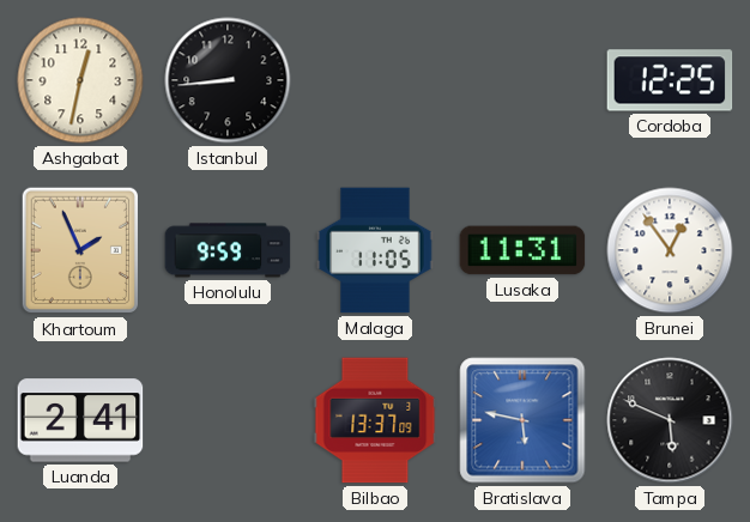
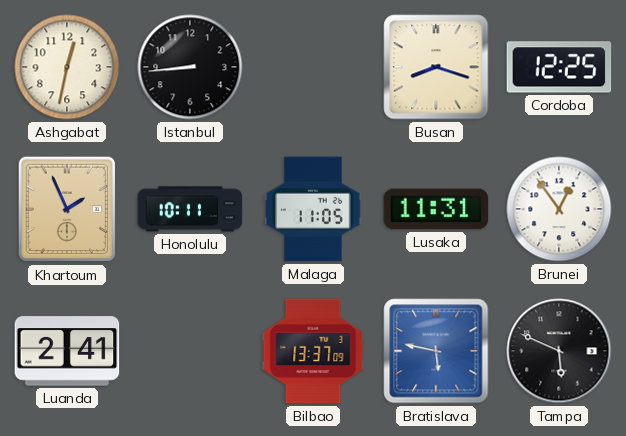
Busan: none -> 8:18
Honolulu: 9:59 -> 10:11
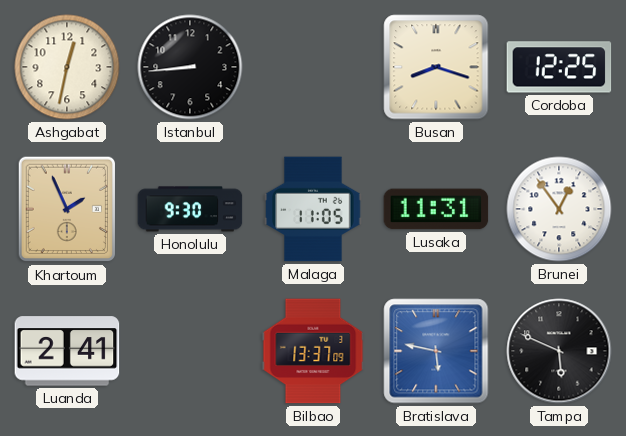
Honolulu: 10:11 -> 9:30
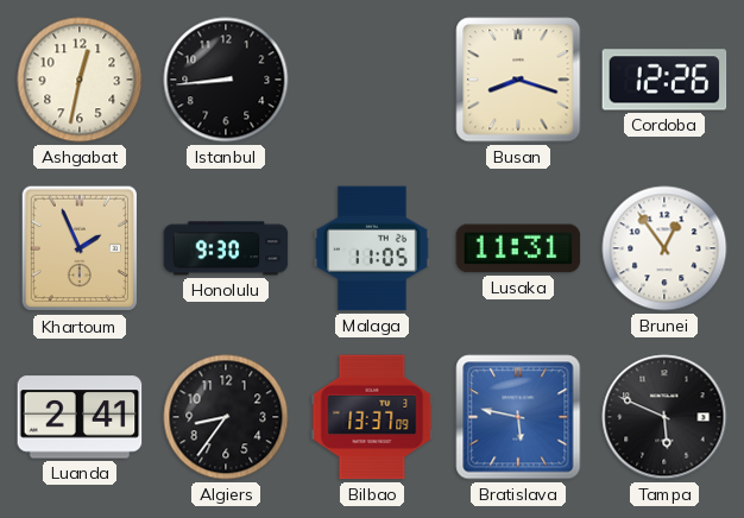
Cordoba: 12:25 -> 12:26
Algiers: none -> 8:36
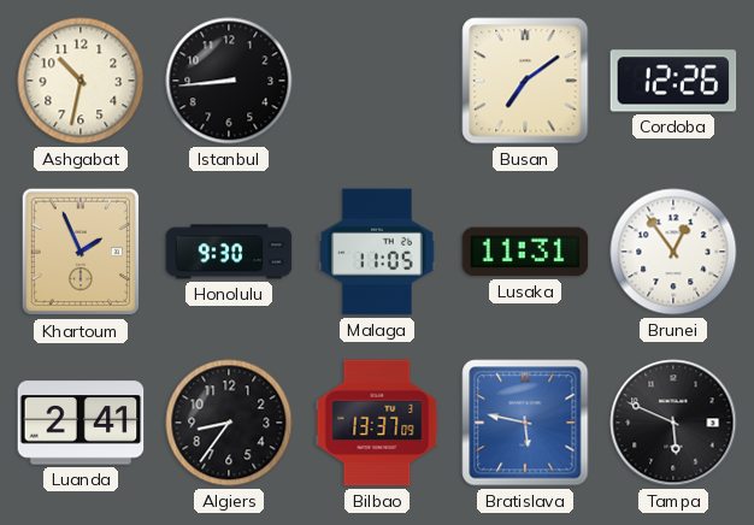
Ashgabat: 12:32 -> 10:32
Busan: 8:18 -> 7:09
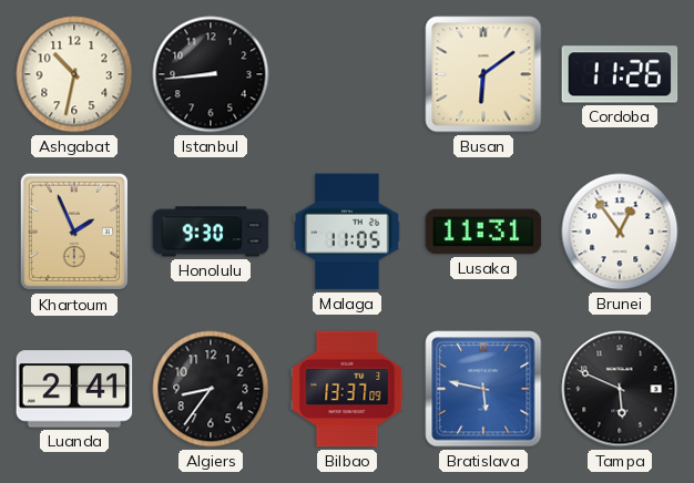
Busan: 7:09 -> 6:09
Cordoba: 12:26 -> 11:26
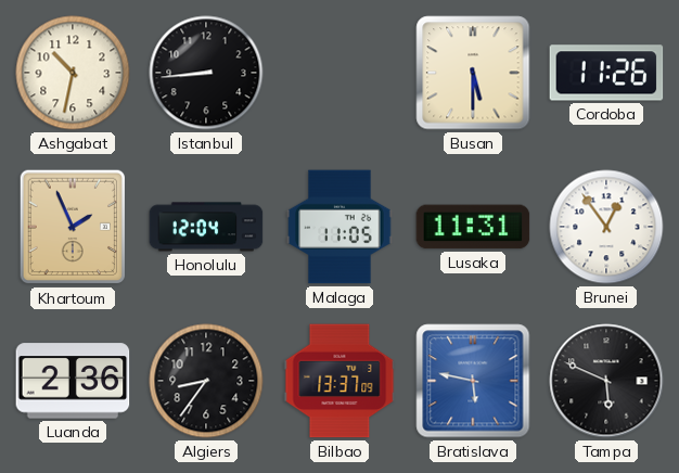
Busan: 6:09 -> 5:30
Honolulu: 9:30 -> 12:04
Luanda: 2:41 -> 2:36
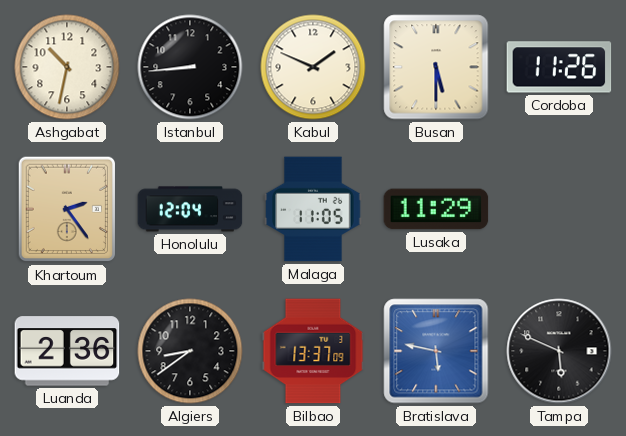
Kabul: none -> 1:49
Khartoum: 1:56 -> 2:24
Lusaka: 11:31 -> 11:29
Brunei: 12:54 -> none
Algiers: 8:36 -> 8:39
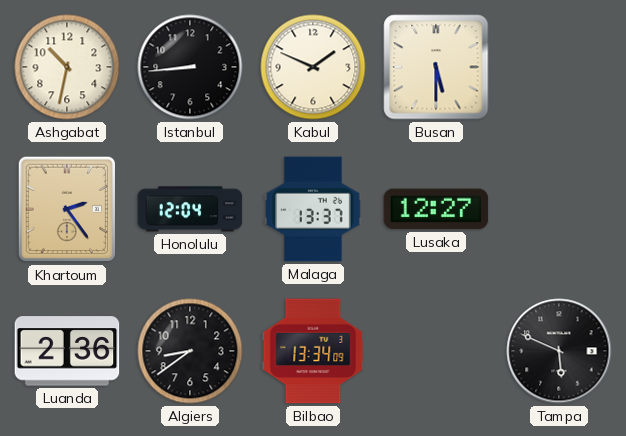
Cordoba: 11:26 -> none
Malaga: 11:05 -> 13:37
Lusaka: 11:29 -> 12:27
Bilbao: 13:37 -> 13:34
Bratislava: 5:47 -> none
